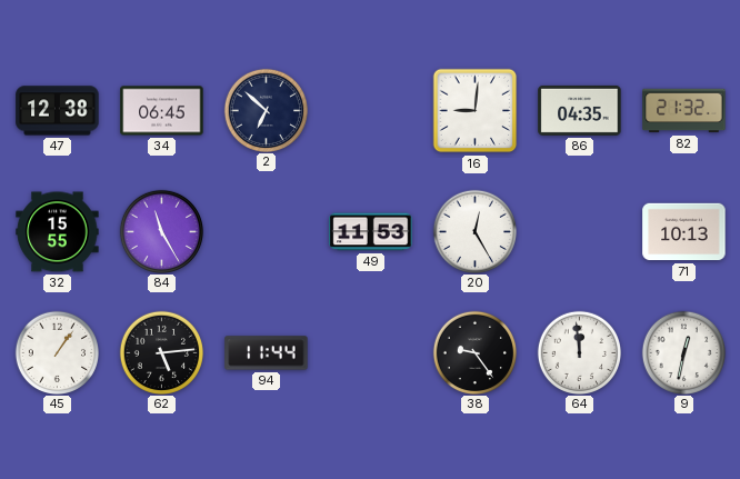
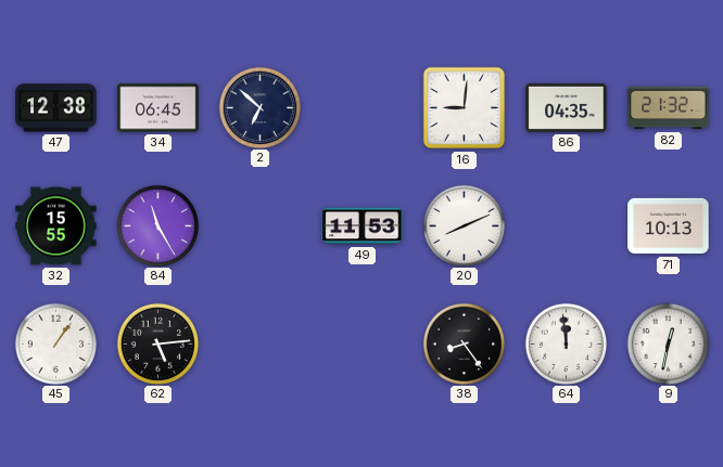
20: 12:25 -> 8:11
94: 11:44 -> none
38: 9:24 -> 8:24
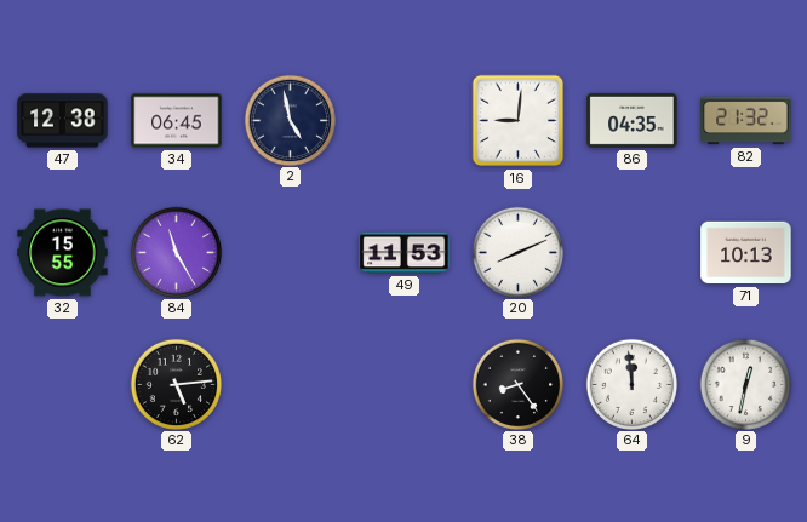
2: 6:52 -> 4:58
45: 1:06 -> none
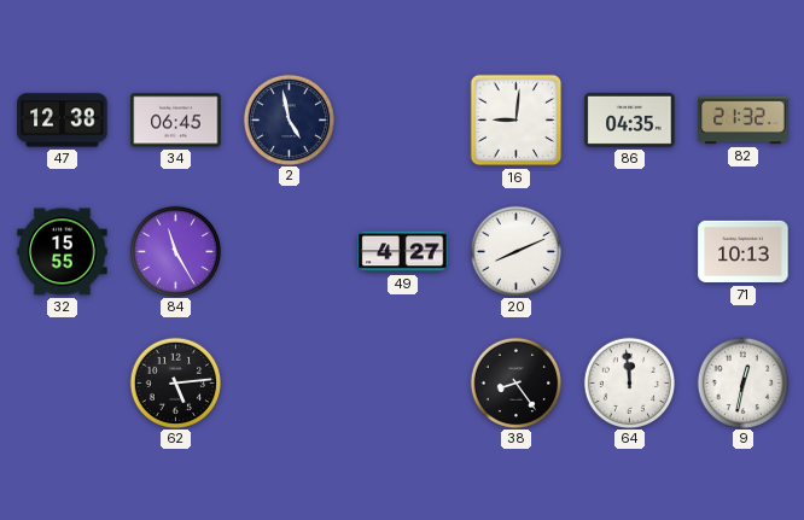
49: 11:53 -> 4:27
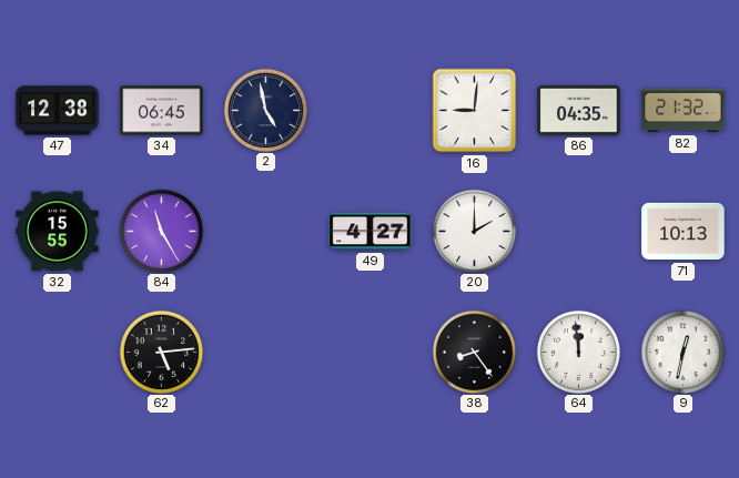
20: 8:11 -> 2:00
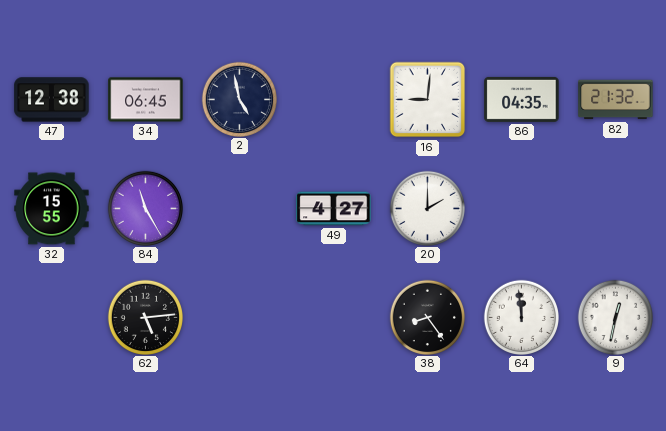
71: 10:13 -> none
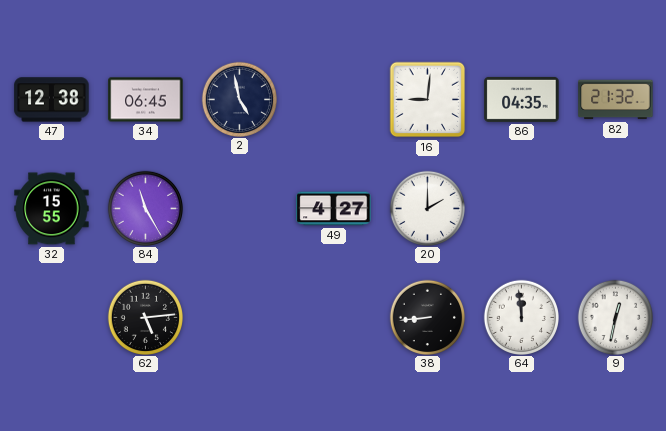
38: 8:24 -> 8:44
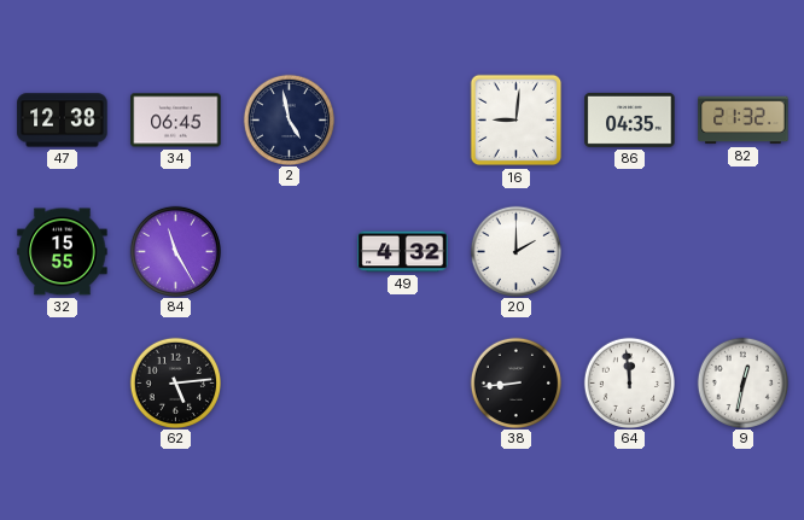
49: 4:27 -> 4:32
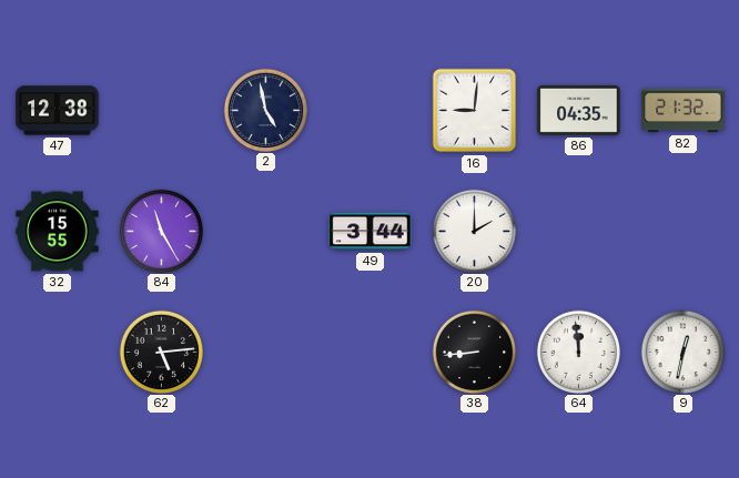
34: 06:45 -> none
49: 4:32 -> 3:44
